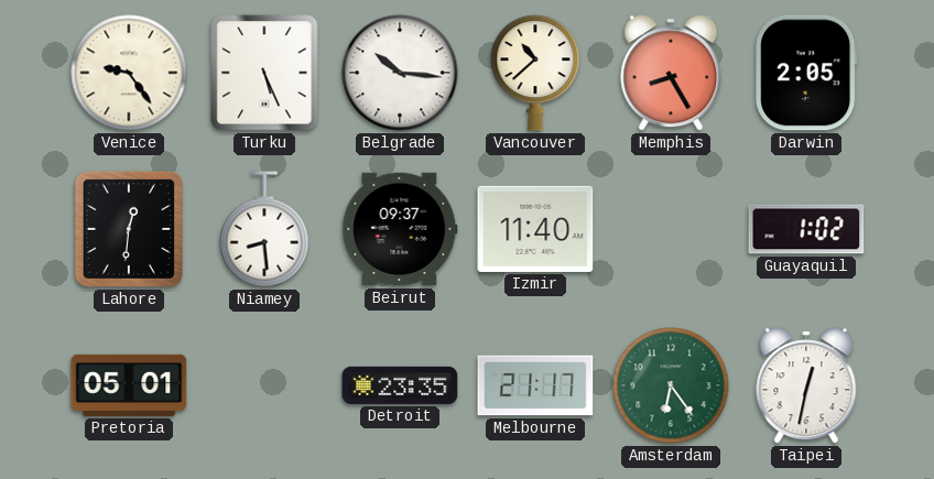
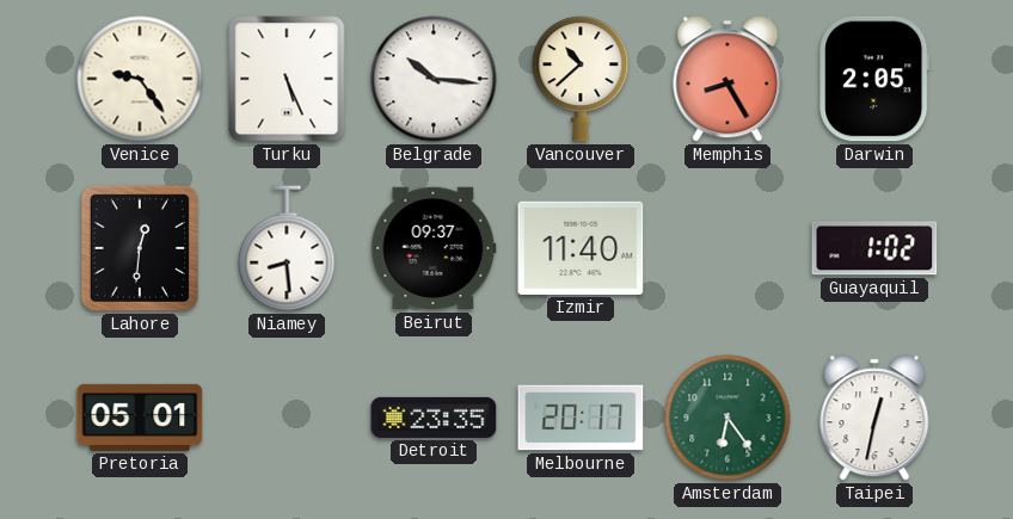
Melbourne: 21:17 -> 20:17
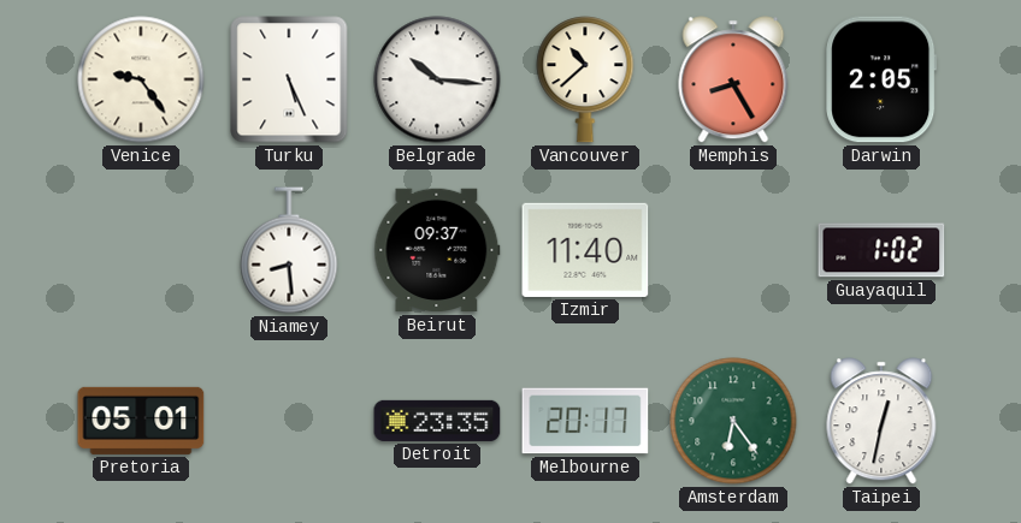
Lahore: 12:31 -> none
